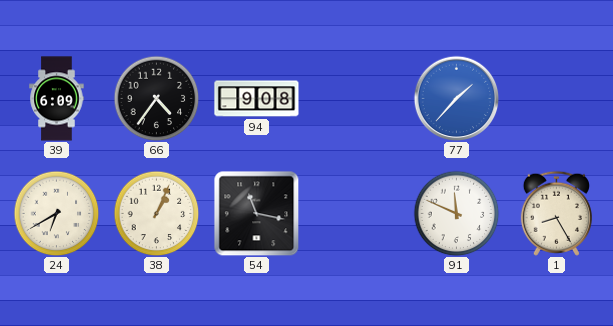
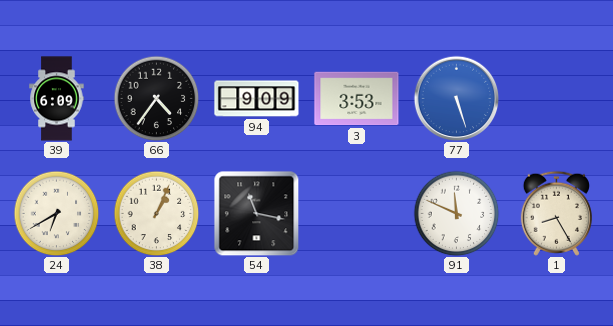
94: 9:08 -> 9:09
3: none -> 3:53
77: 1:37 -> 5:27
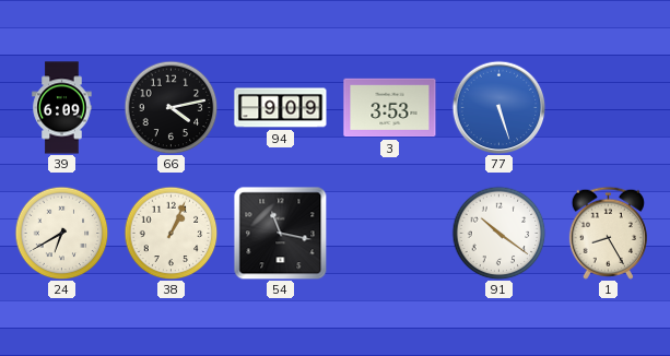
66: 4:36 -> 4:13
91: 11:49 -> 10:21
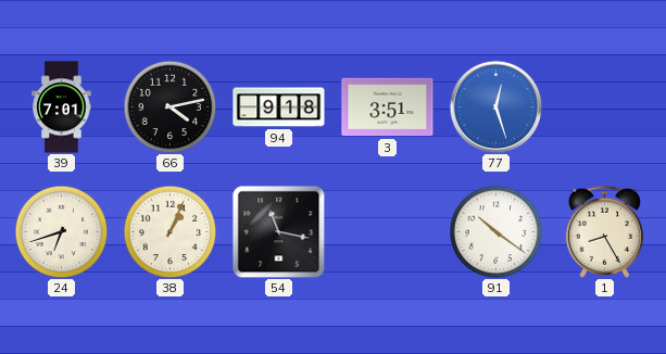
39: 6:09 -> 7:01
94: 9:09 -> 9:18
3: 3:53 -> 3:51
77: 5:27 -> 12:27
24: 6:40 -> 6:42
